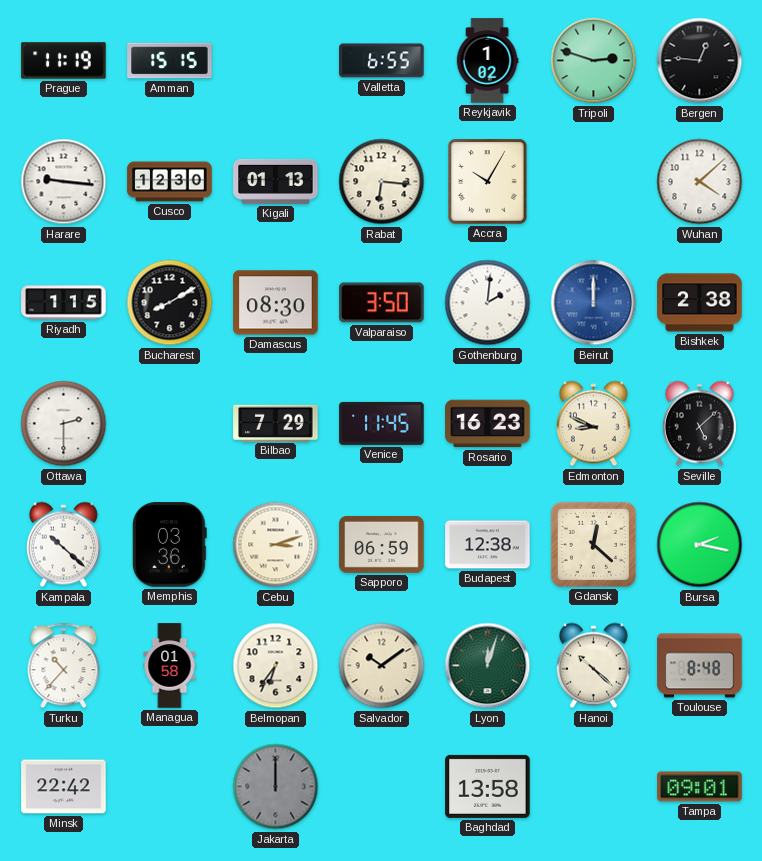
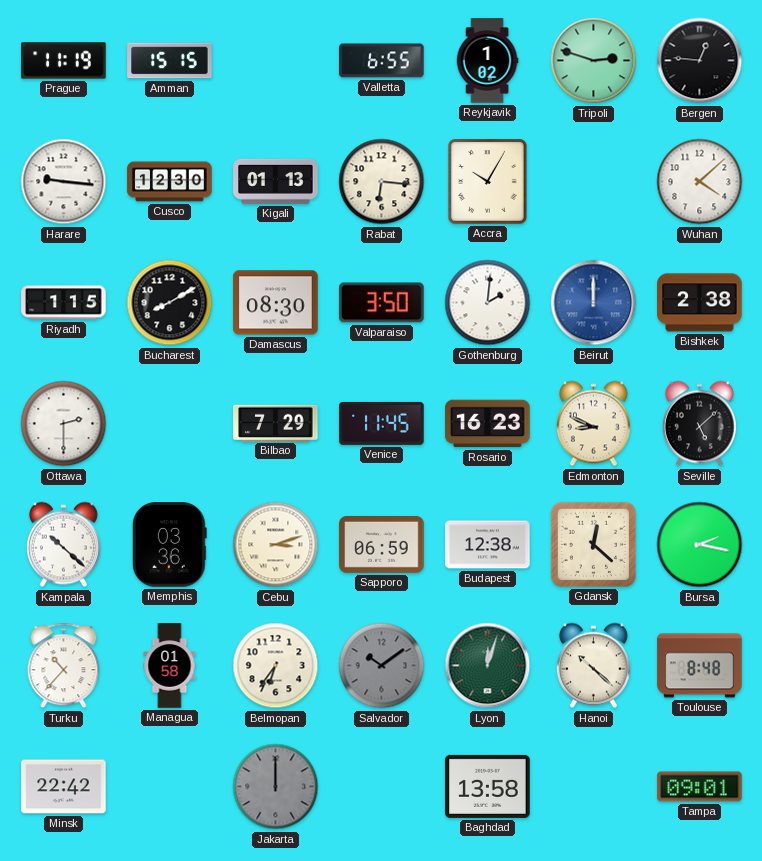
Salvador dial: cream -> grey
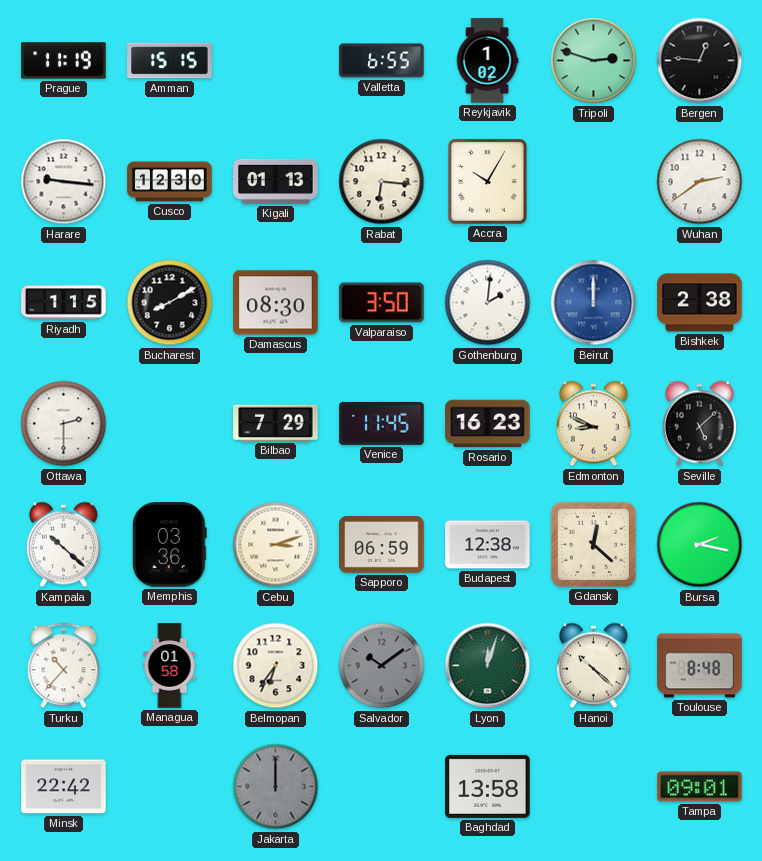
Wuhan: 4:08 -> 2:39
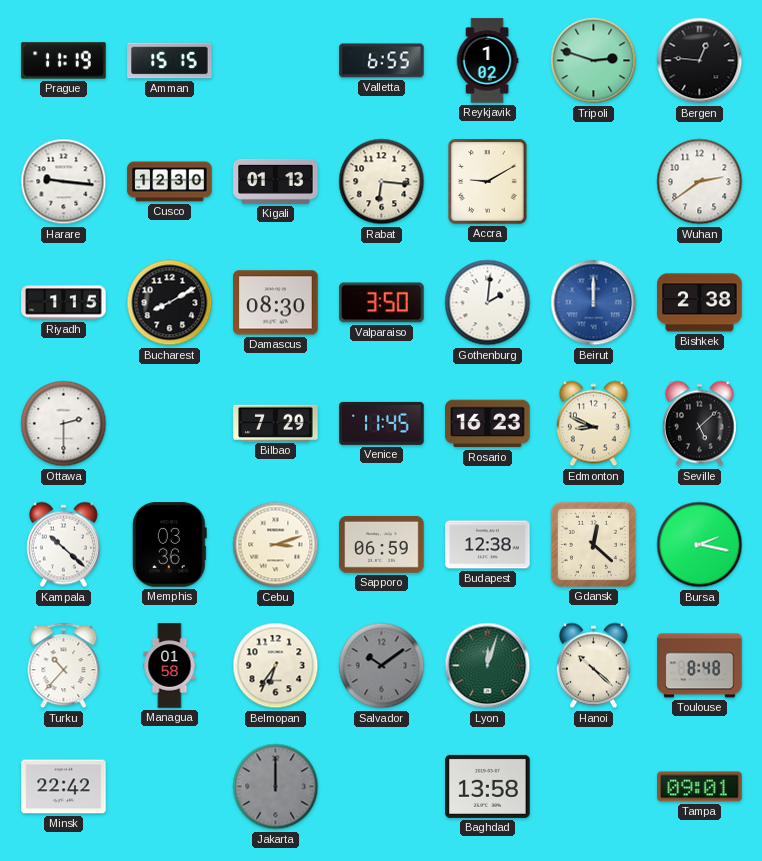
Accra: 10:05 -> 9:10
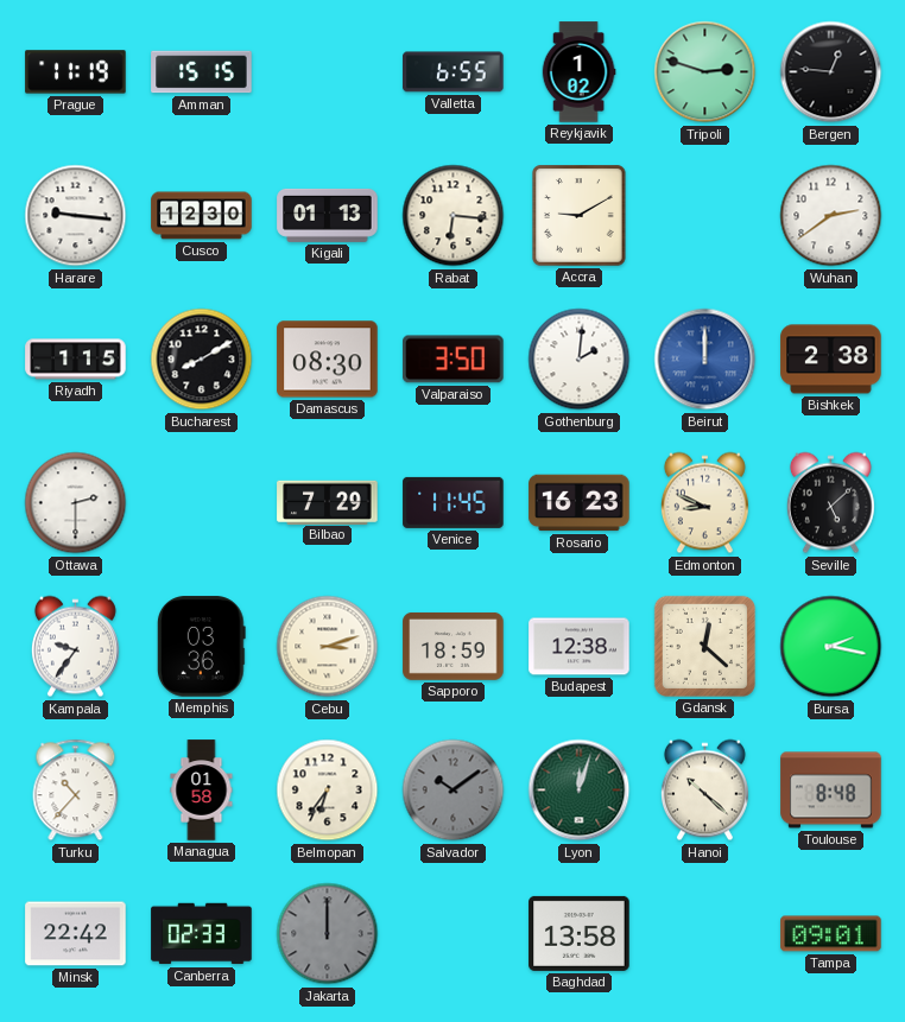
Kampala: 10:22 -> 9:36
Sapporo: 06:59 -> 18:59
Canberra: none -> 02:33
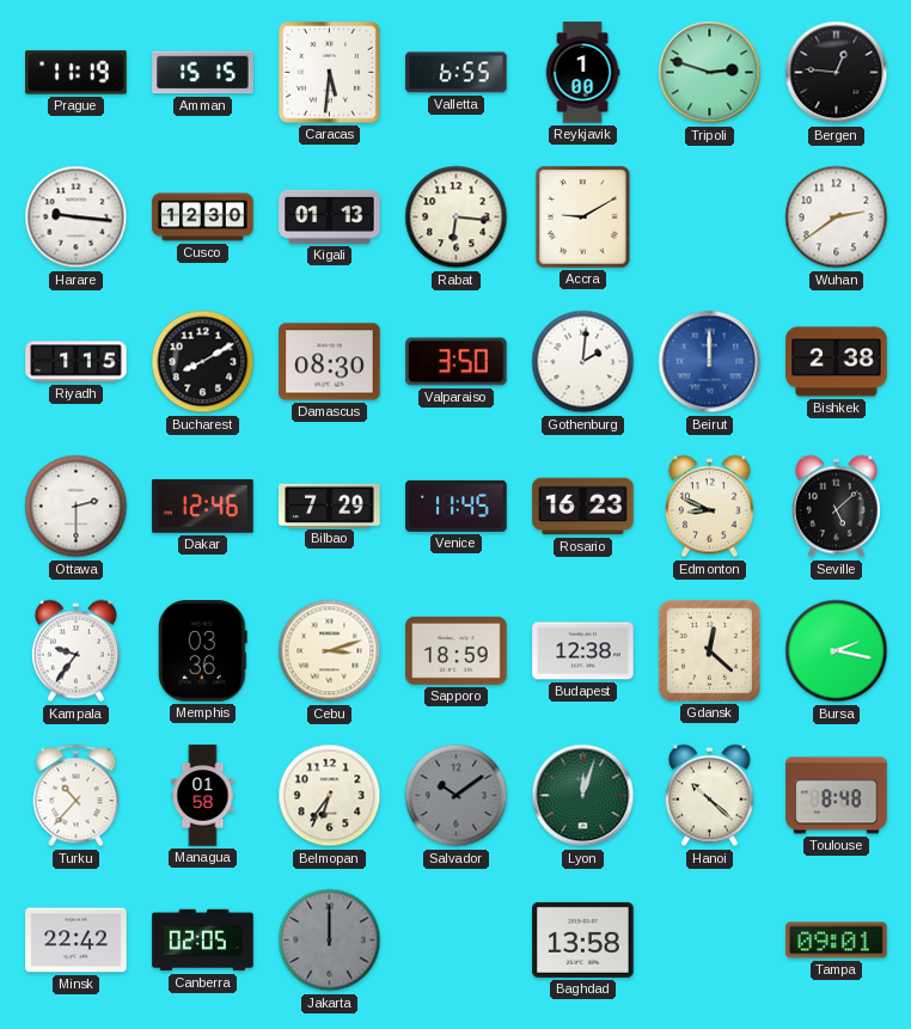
Caracas: none -> 5:31
Reykjavik: 1:02 -> 1:00
Dakar: none -> 12:46
Canberra: 02:33 -> 02:05
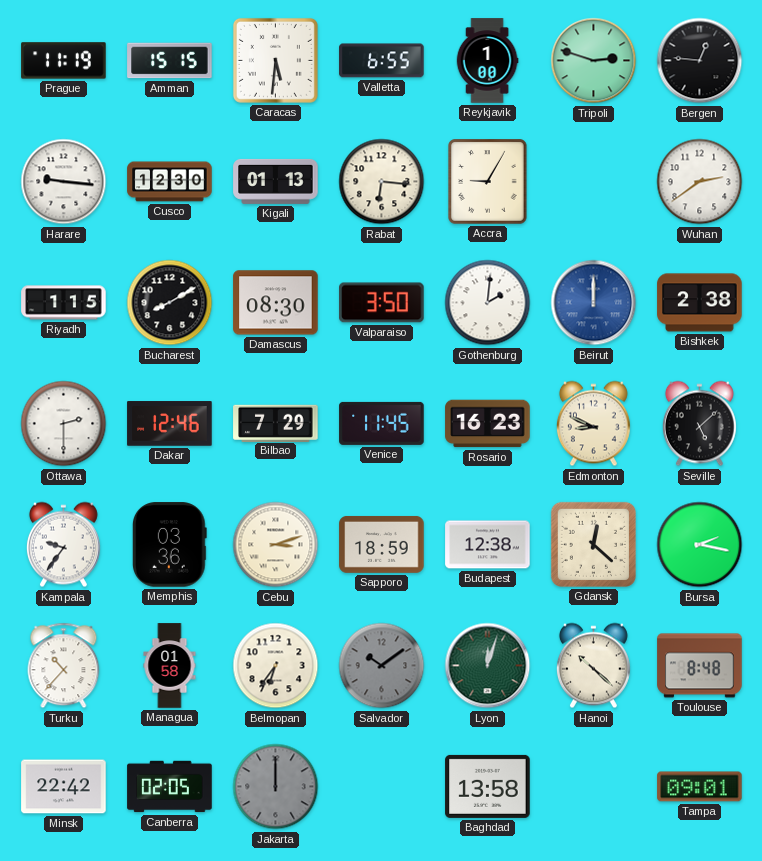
Accra: 9:10 -> 9:05
